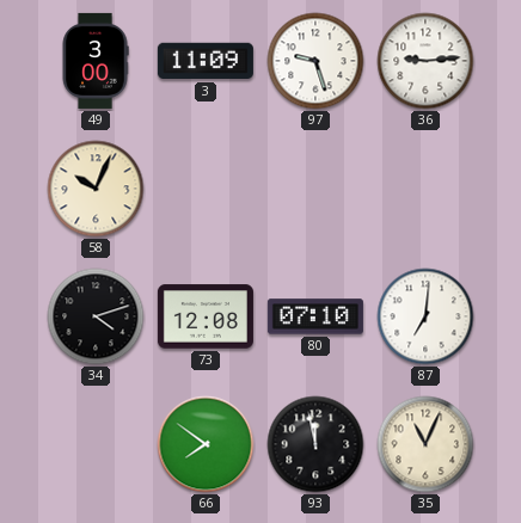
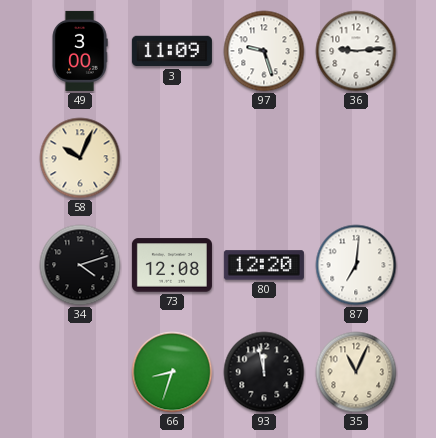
80: 07:10 -> 12:20
66: 7:51 -> 8:33
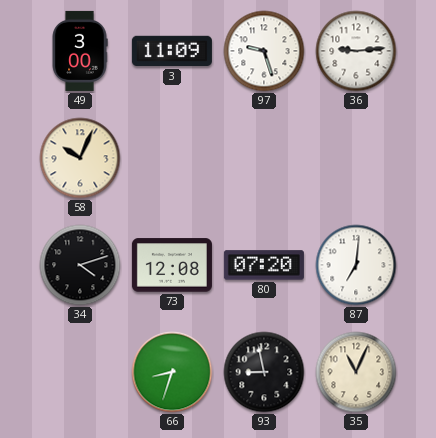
80: 12:20 -> 07:20
93: 11:58 -> 8:58
